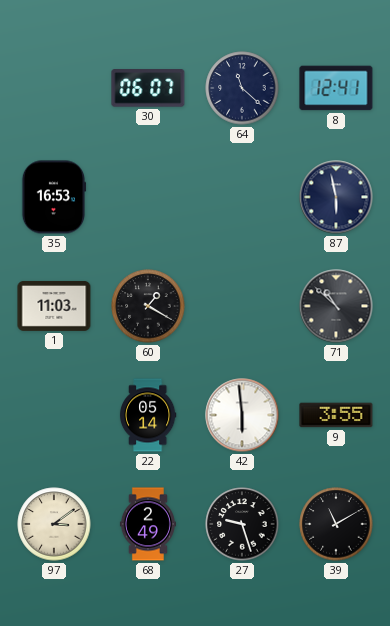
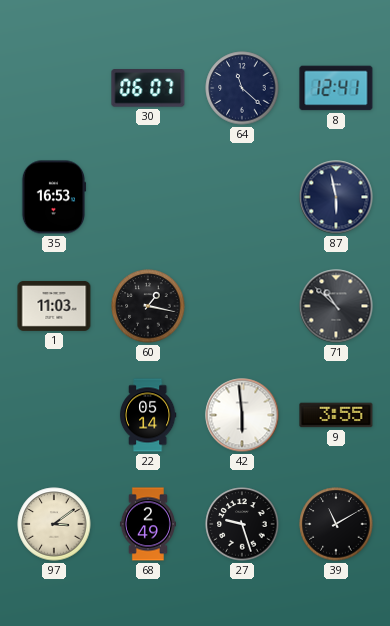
60: 1:20 -> 1:17
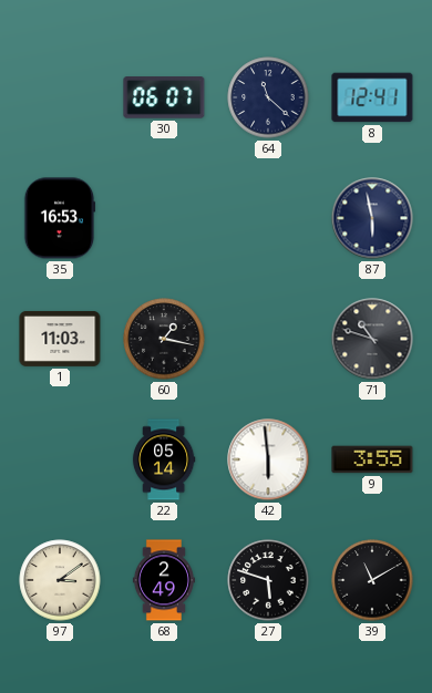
71: 10:52 -> 10:48
27: 9:27 -> 5:48
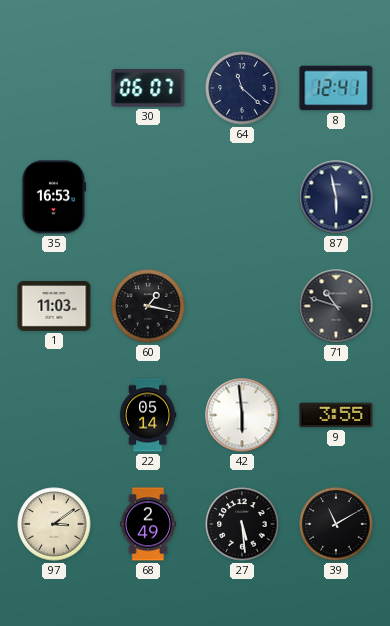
27: 5:48 -> 5:29
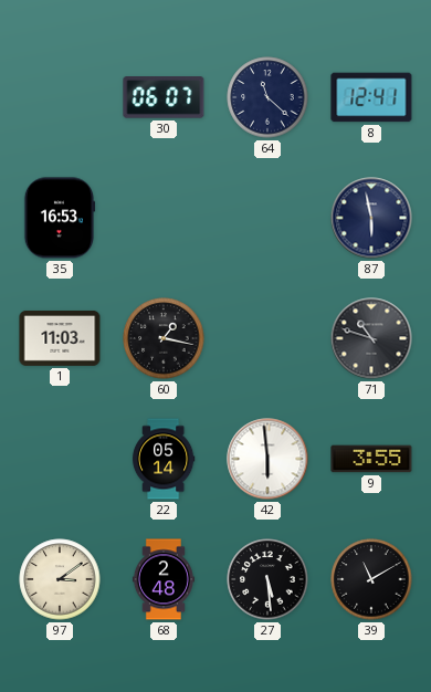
68: 2:49 -> 2:48
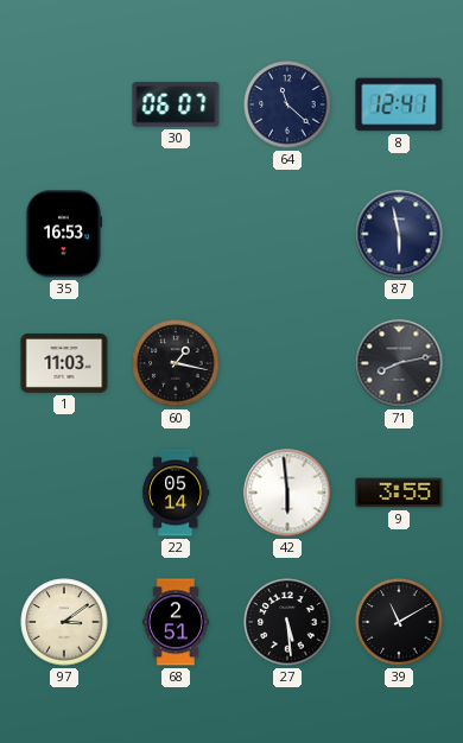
71: 10:48 -> 8:13
68: 2:48 -> 2:51
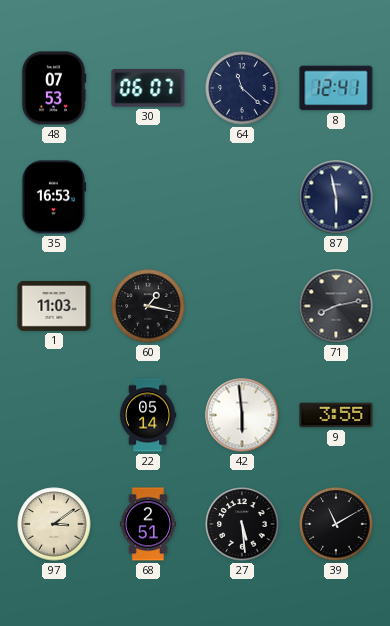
48: none -> 07:53
